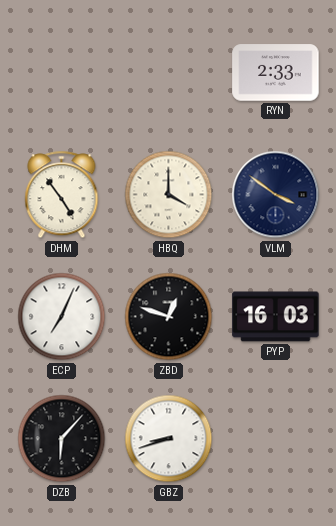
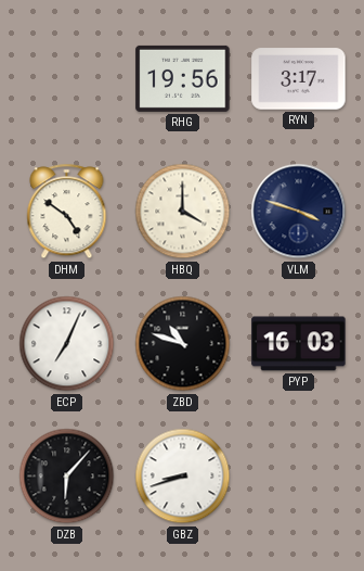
RHG: none -> 19:56
RYN: 2:33 -> 3:17
DHM: 4:54 -> 4:51
VLM: 3:51 -> 3:48
ZBD: 12:48 -> 10:48
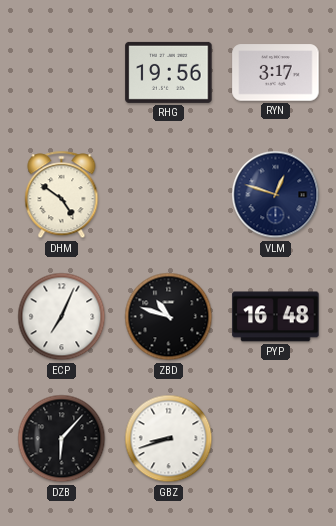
HBQ: 4:00 -> none
VLM: 3:48 -> 12:48
PYP: 16:03 -> 16:48
